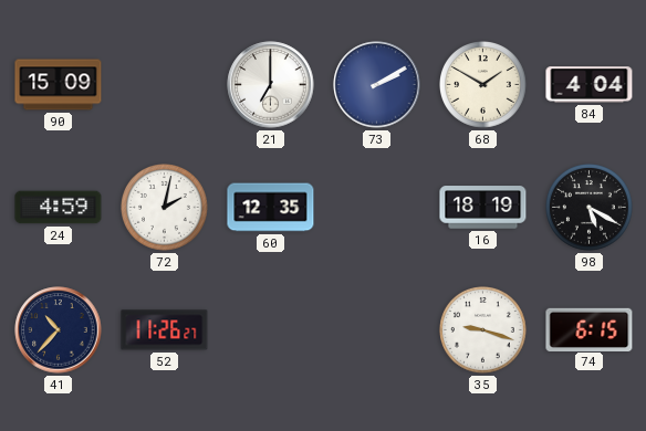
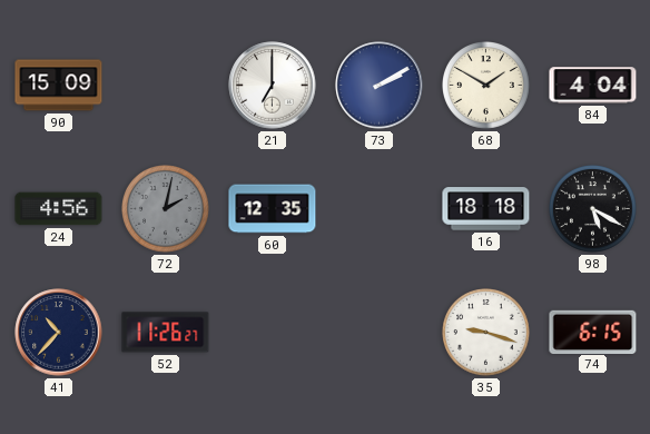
24: 4:59 -> 4:56
72 dial: white -> grey
16: 18:19 -> 18:18
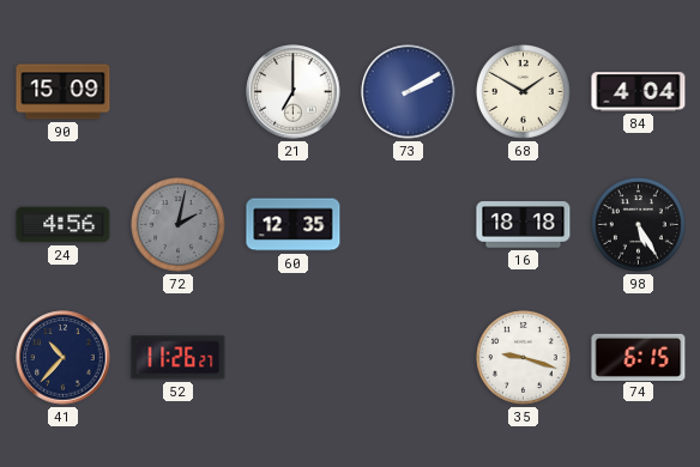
98: 5:20 -> 5:25
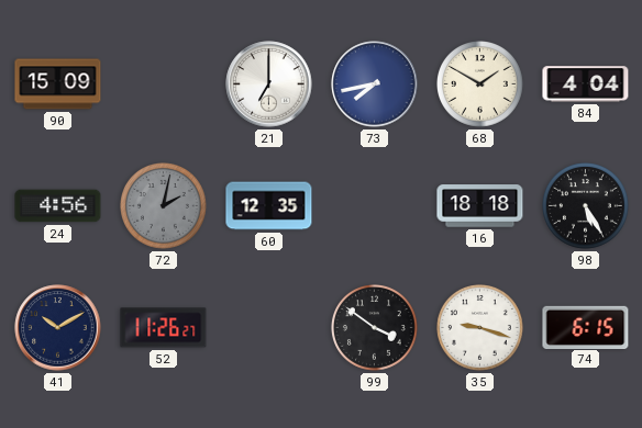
73: 2:10 -> 7:43
41: 10:37 -> 10:10
99: none -> 3:51
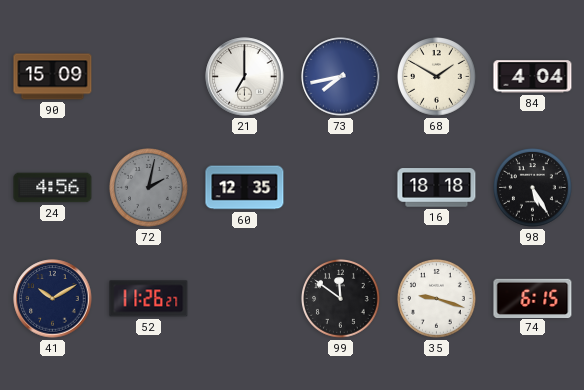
99: 3:51 -> 11:51
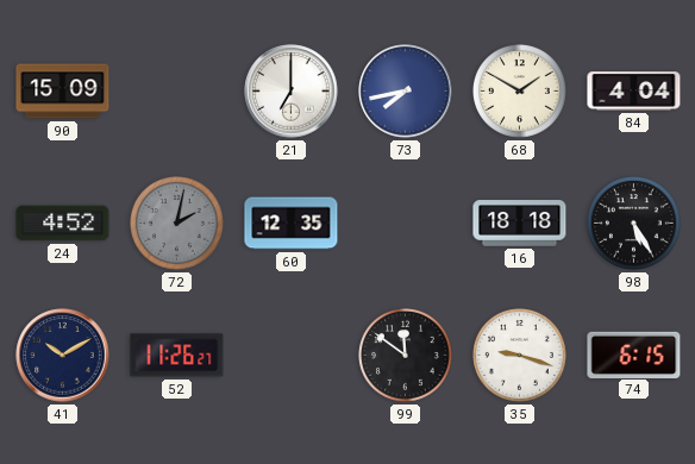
24: 4:56 -> 4:52
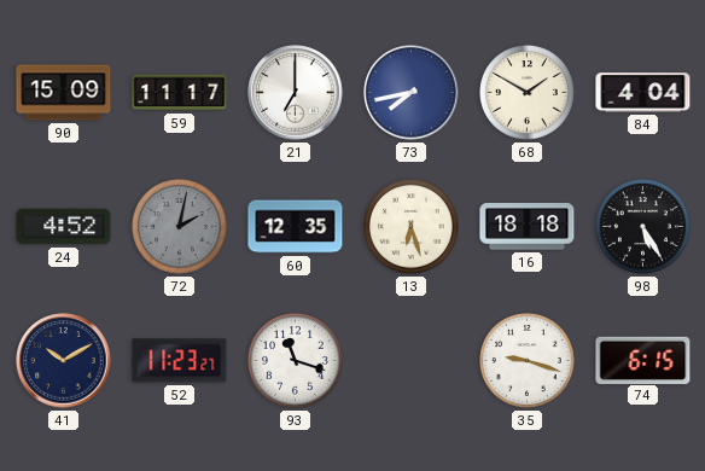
59: none -> 11:17
13: none -> 6:27
52: 11:26 -> 11:23
93: none -> 11:18
99: 11:51 -> none
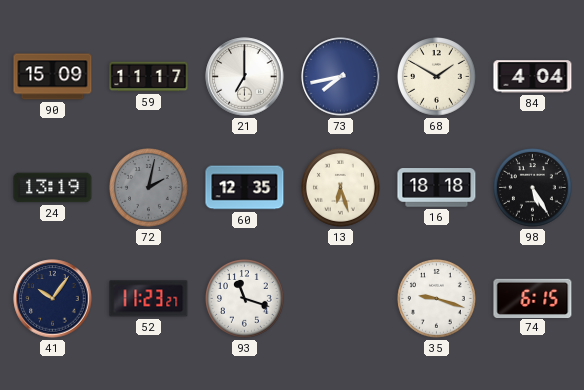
24: 4:52 -> 13:19
41: 10:10 -> 10:06
